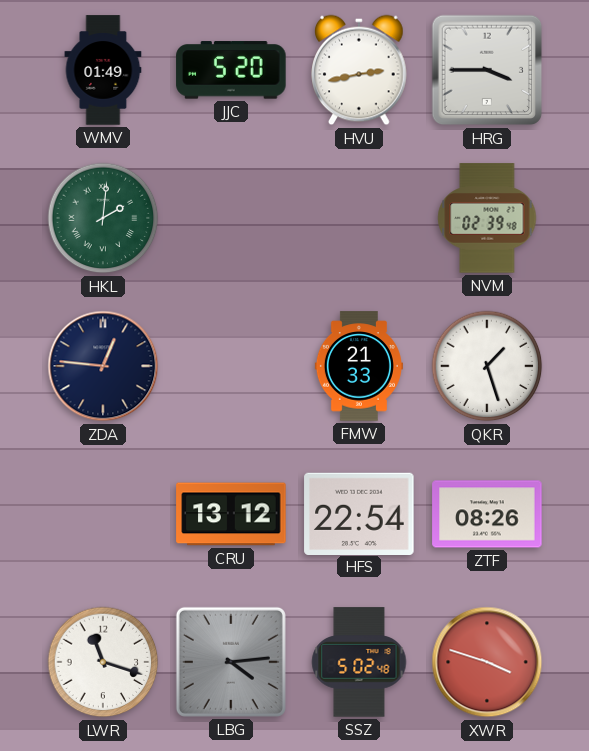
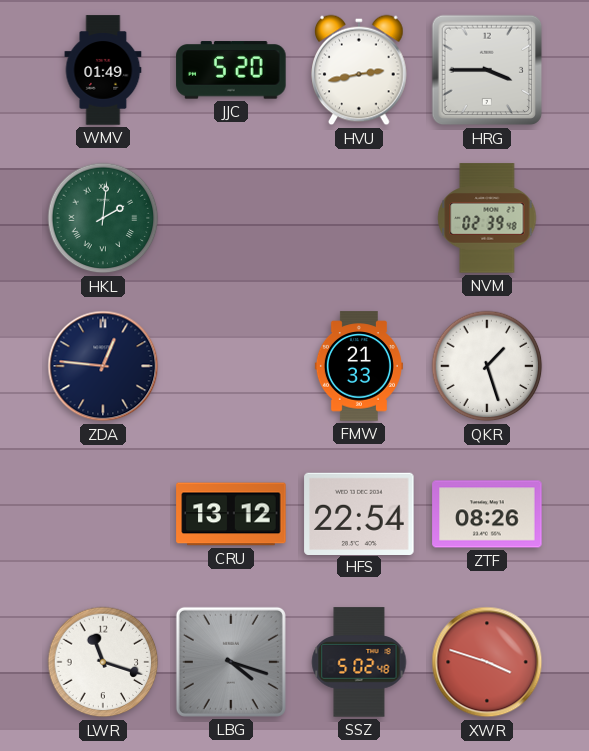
LBG: 4:14 -> 4:18
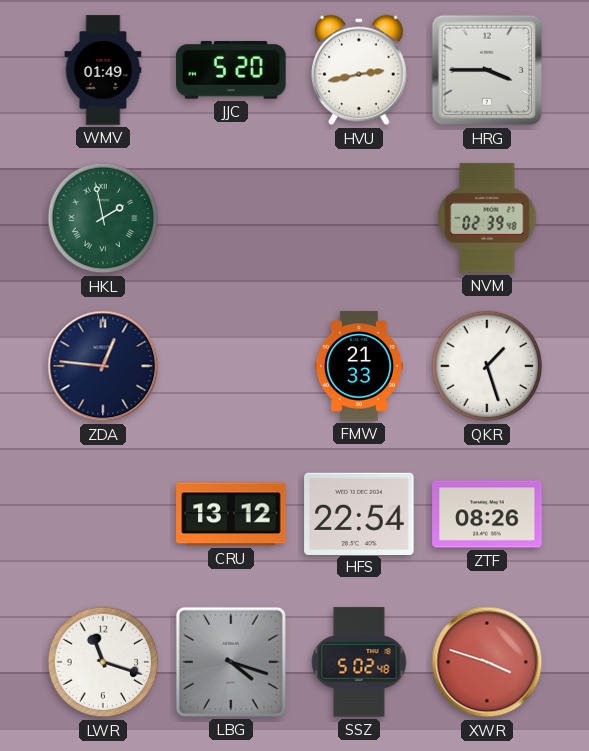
HKL: 2:01 -> 1:58
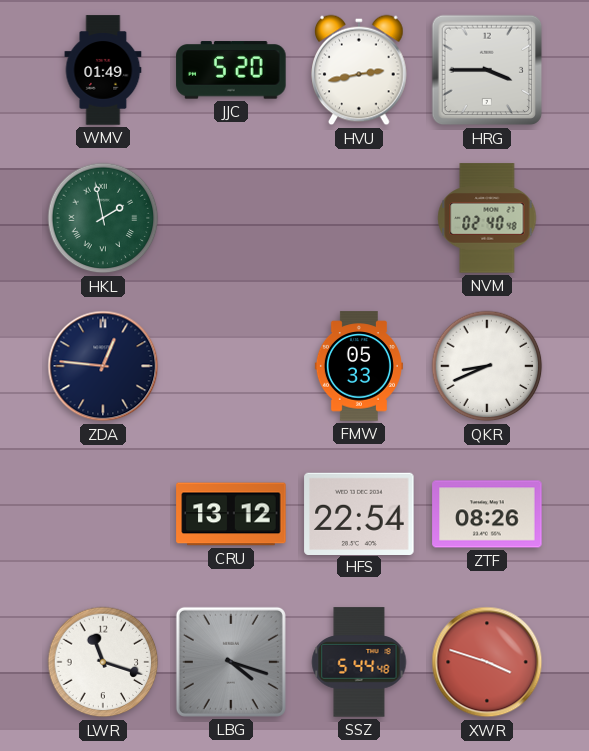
NVM: 02:39 -> 02:40
FMW: 21:33 -> 05:33
QKR: 1:27 -> 8:41
SSZ: 5:02 -> 5:44
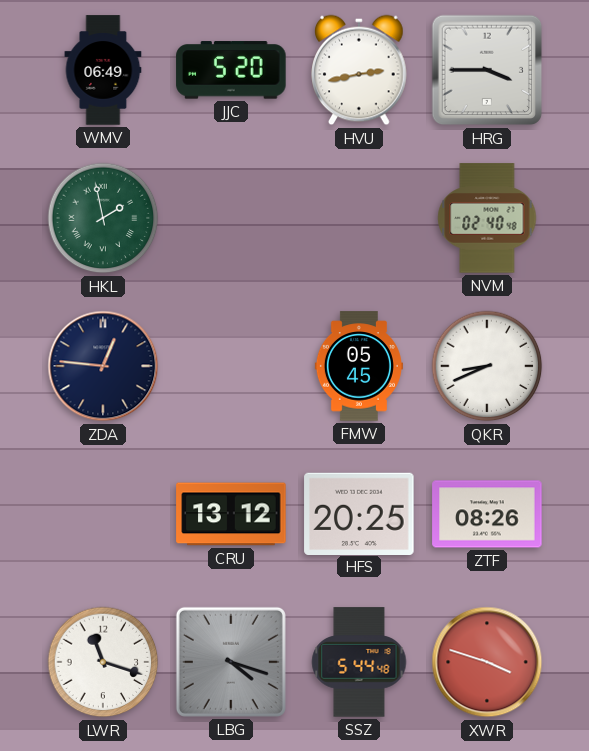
WMV: 01:49 -> 06:49
FMW: 05:33 -> 05:45
HFS: 22:54 -> 20:25
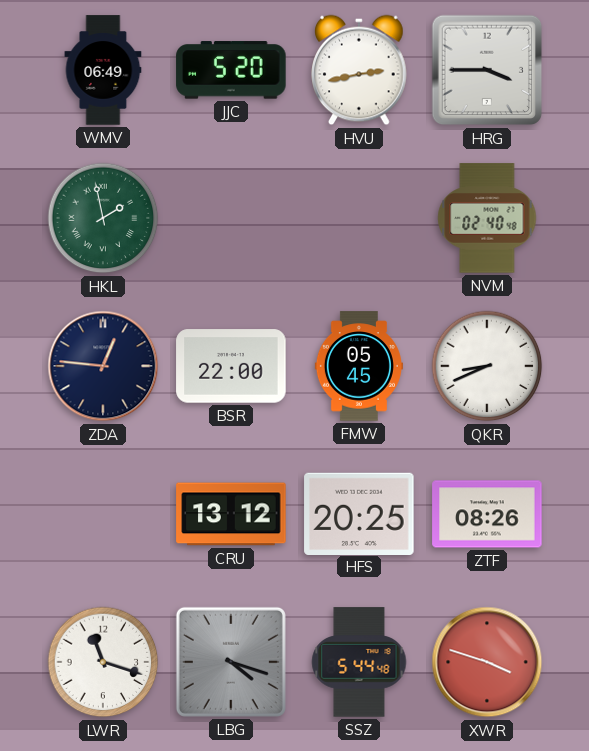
BSR: none -> 22:00
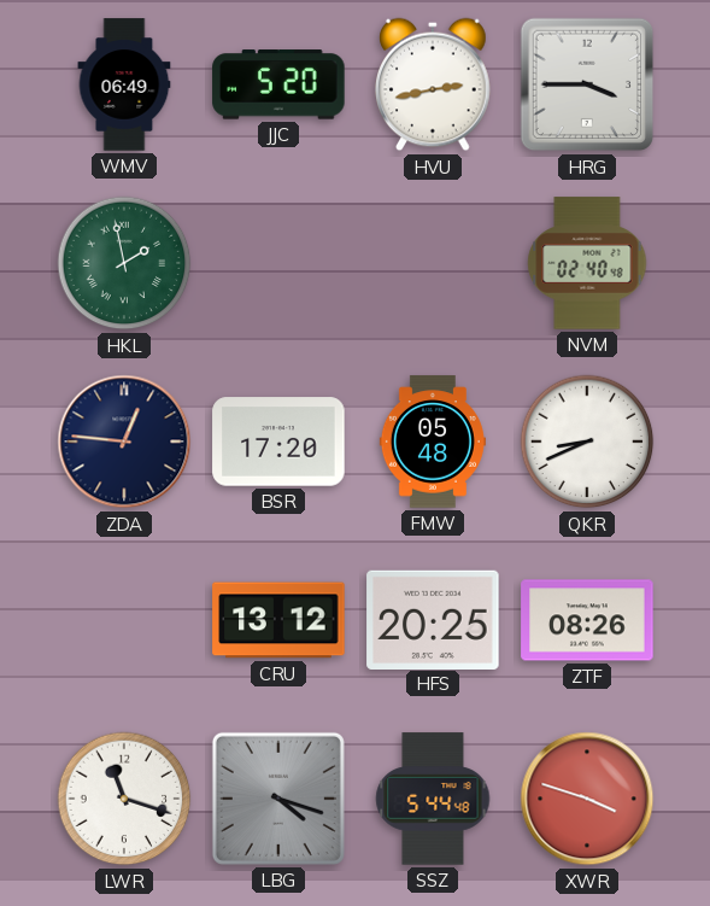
BSR: 22:00 -> 17:20
FMW: 05:45 -> 05:48
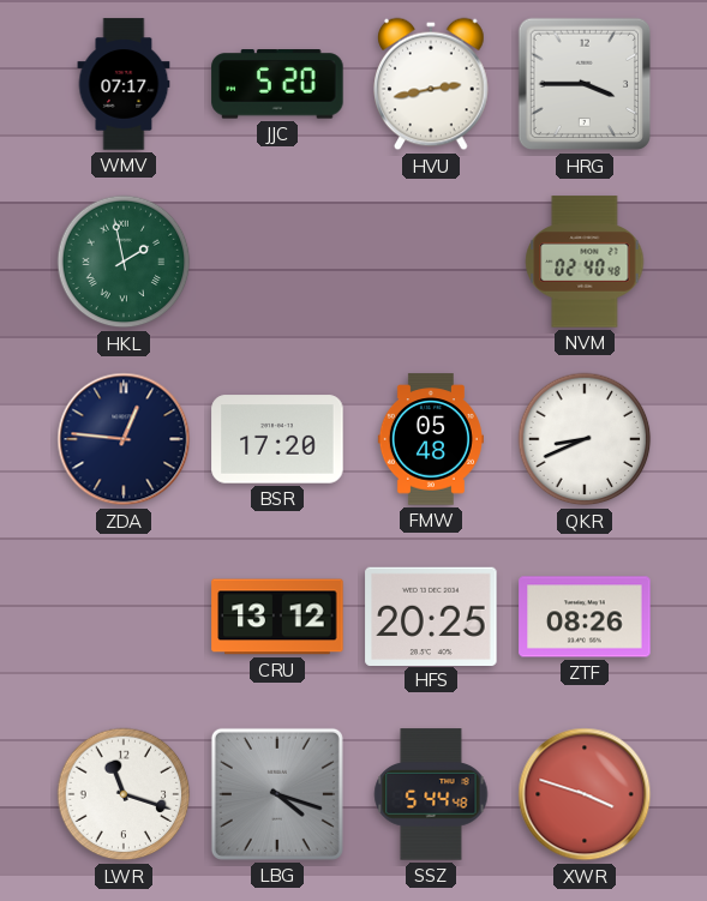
WMV: 06:49 -> 07:17
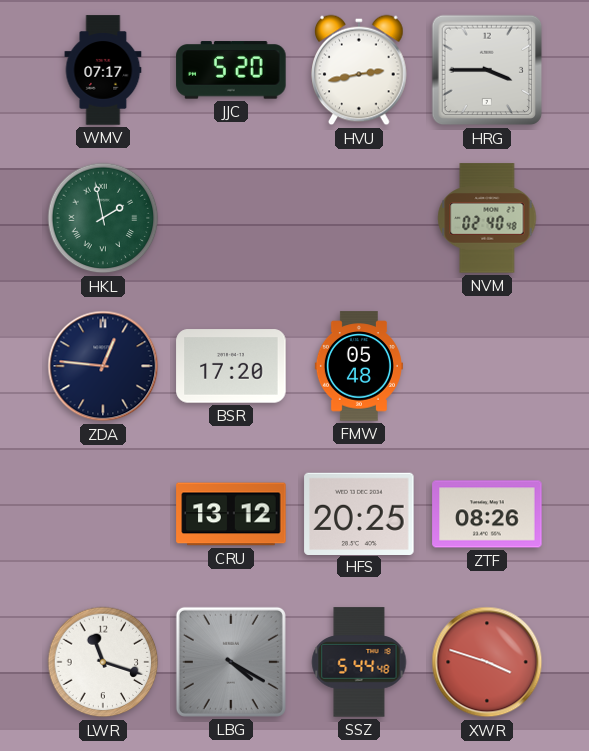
QKR: 8:41 -> none
LBG: 4:18 -> 4:20
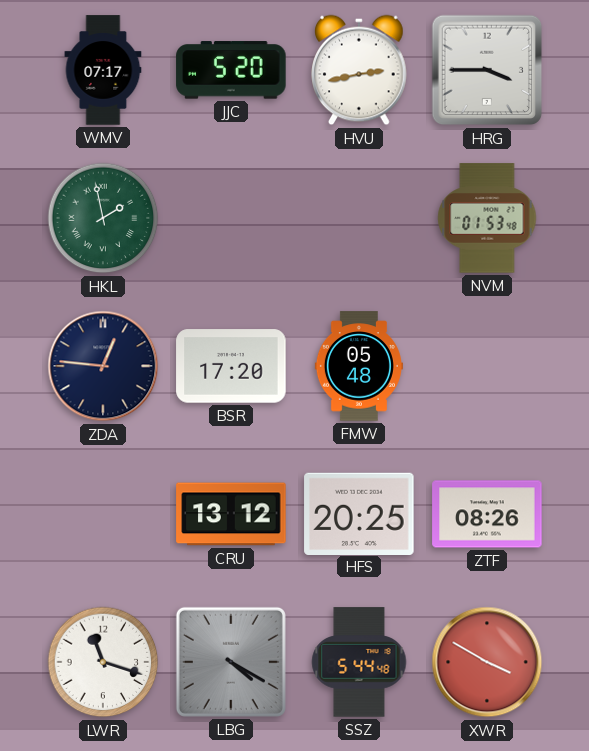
NVM: 02:40 -> 01:53
XWR: 3:48 -> 3:50
